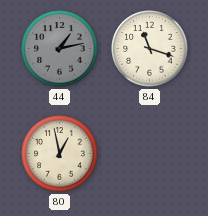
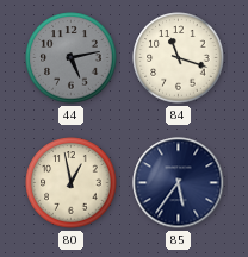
44: 1:13 -> 5:13
85: none -> 5:36
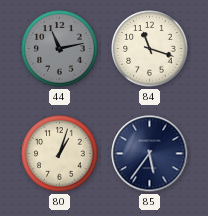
44: 5:13 -> 11:13
80: 12:58 -> 1:03
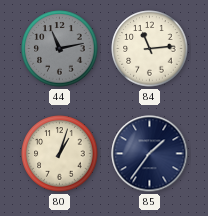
84: 11:18 -> 11:14
85: 5:36 -> 1:36
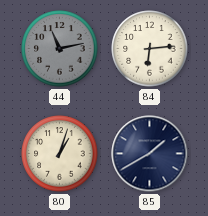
84: 11:14 -> 6:14
85: 1:36 -> 1:40
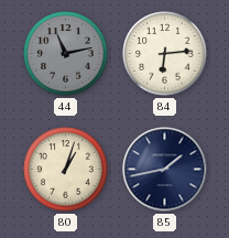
85: 1:40 -> 1:43
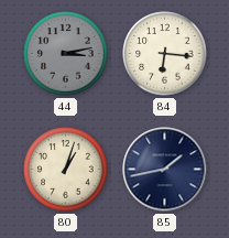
44: 11:13 -> 3:13
84: 6:14 -> 6:16
